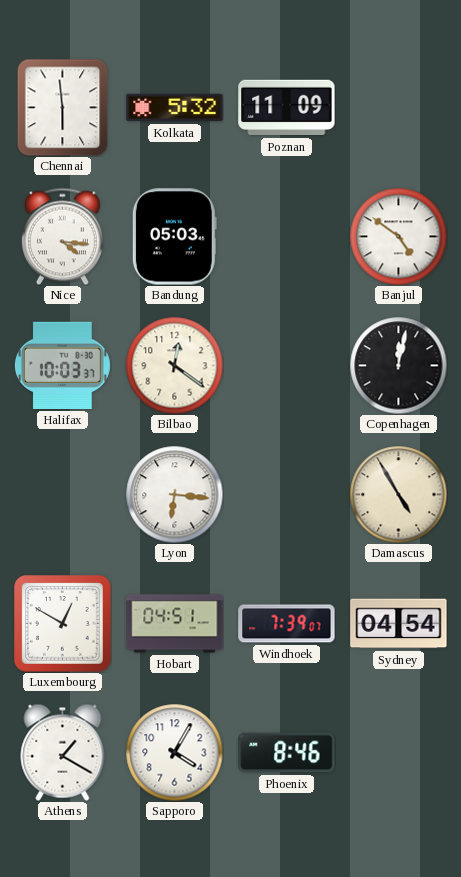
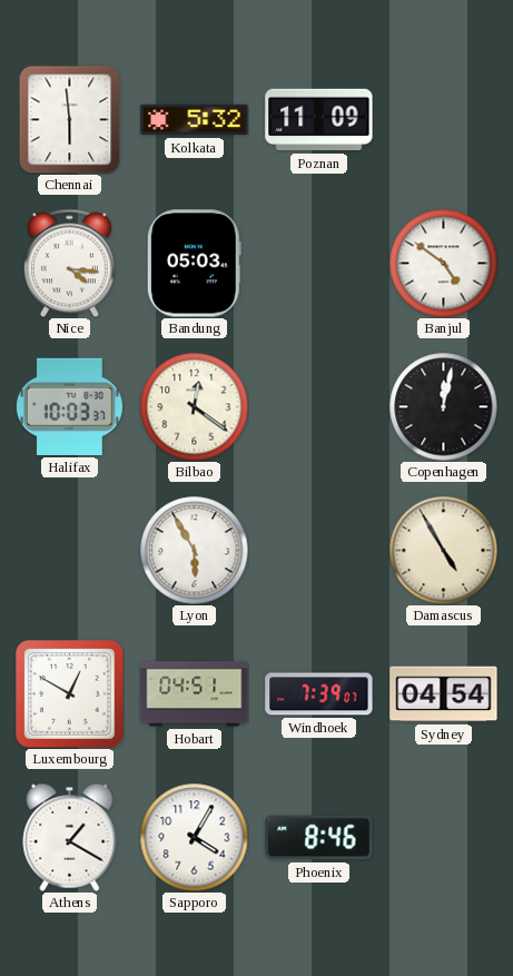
Lyon: 6:16 -> 5:55
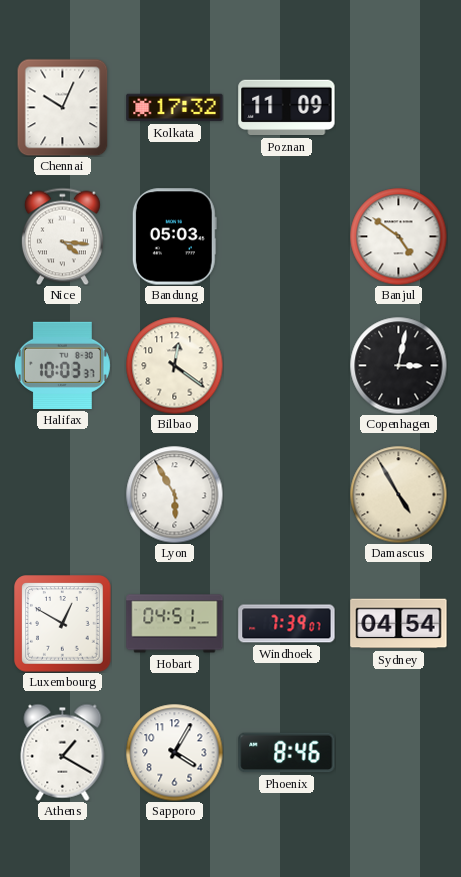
Chennai: 5:59 -> 10:04
Kolkata: 5:32 -> 17:32
Copenhagen: 12:02 -> 3:02
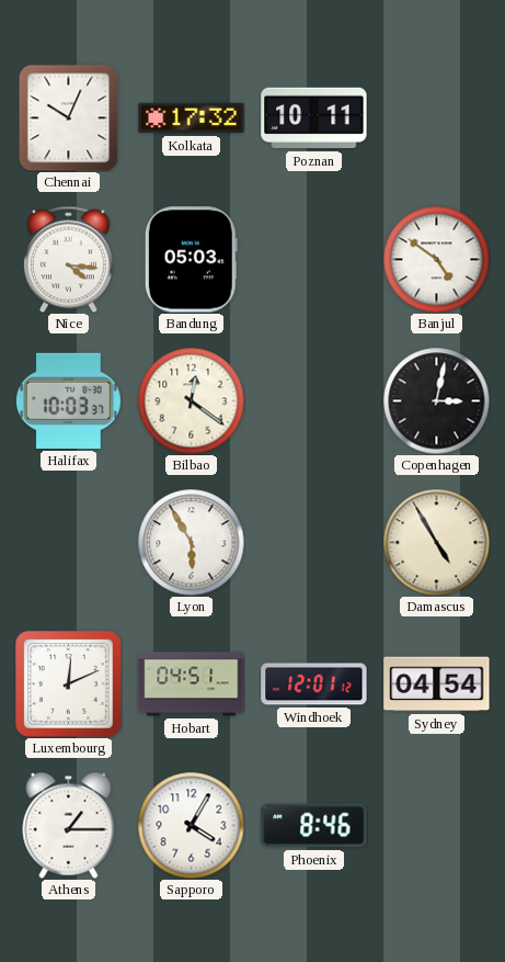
Poznan: 11:09 -> 10:11
Luxembourg: 12:50 -> 12:11
Windhoek: 7:39 -> 12:01
Athens: 1:20 -> 1:15
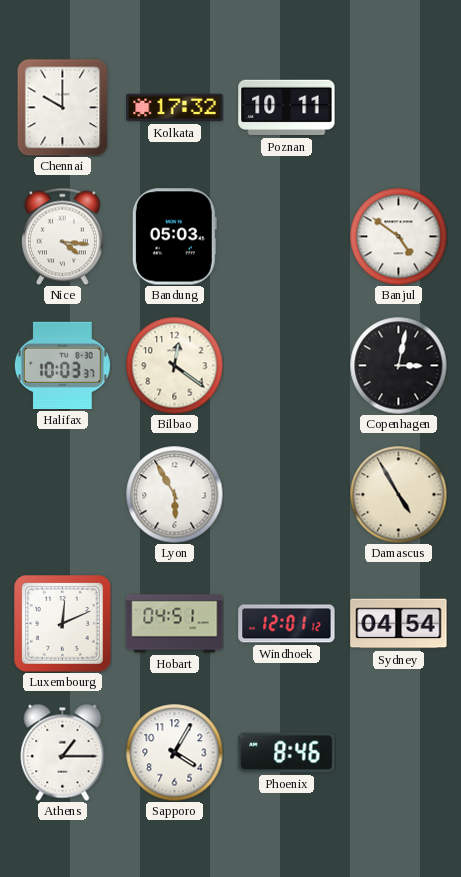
Chennai: 10:04 -> 10:00
